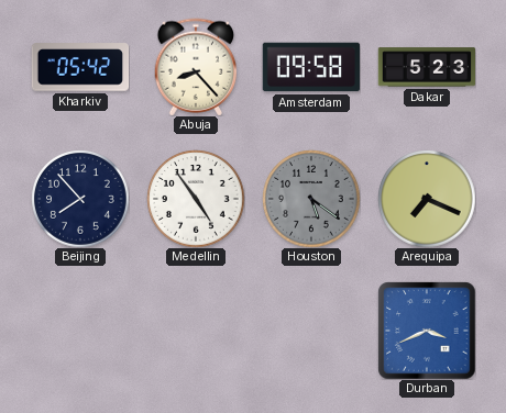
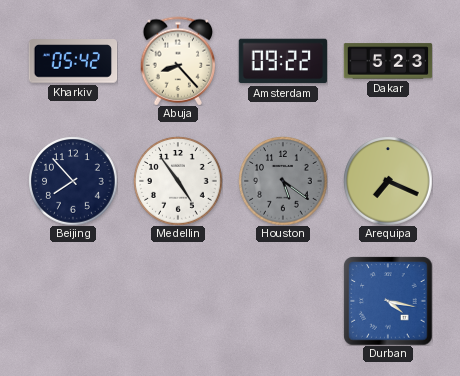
Amsterdam: 09:58 -> 09:22
Durban: 3:41 -> 4:17
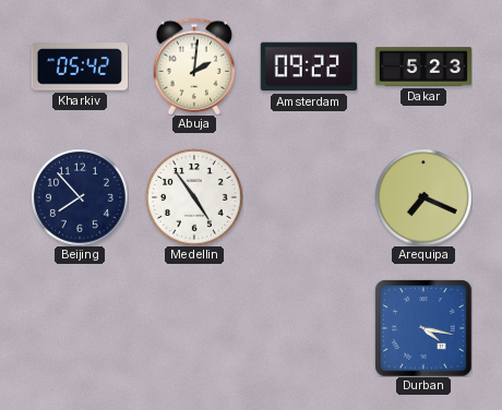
Abuja: 8:23 -> 2:01
Houston: 5:21 -> none
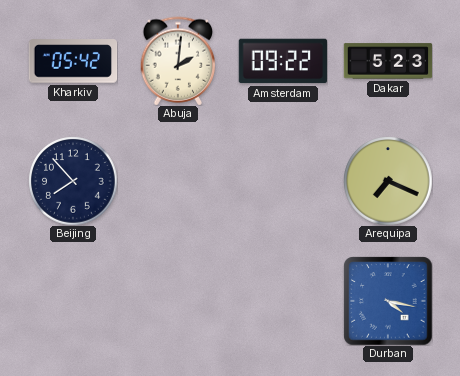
Medellin: 4:54 -> none
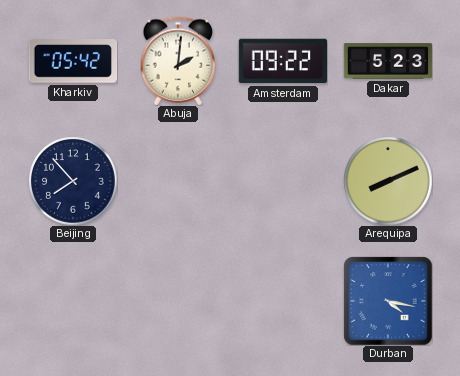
Arequipa: 7:19 -> 8:11
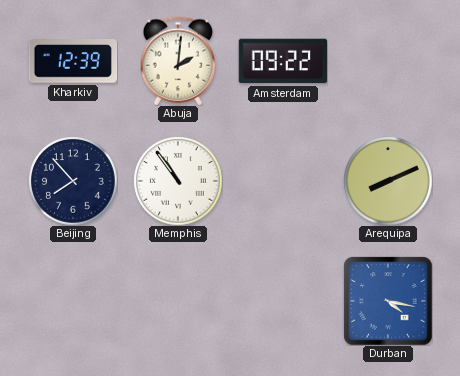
Kharkiv: 05:42 -> 12:39
Dakar: 5:23 -> none
Memphis: none -> 10:54
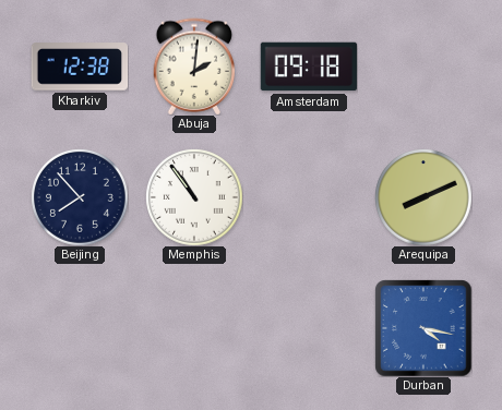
Kharkiv: 12:39 -> 12:38
Amsterdam: 09:22 -> 09:18
